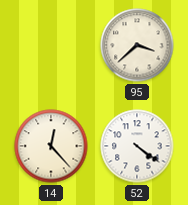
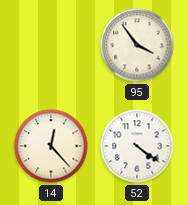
95: 3:38 -> 3:54
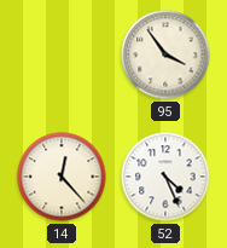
52: 4:21 -> 4:26
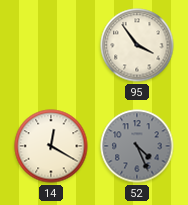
14: 12:23 -> 12:20
52 dial: white -> grey
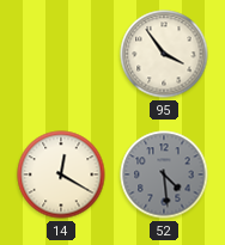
52: 4:26 -> 4:29
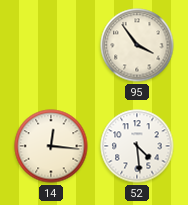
14: 12:20 -> 12:16
52 dial: grey -> white
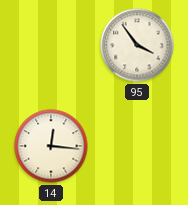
52: 4:29 -> none
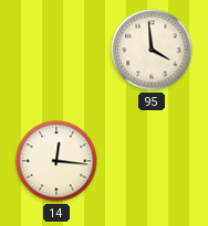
95: 3:54 -> 3:59
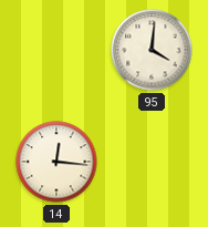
95: 3:59 -> 4:01
